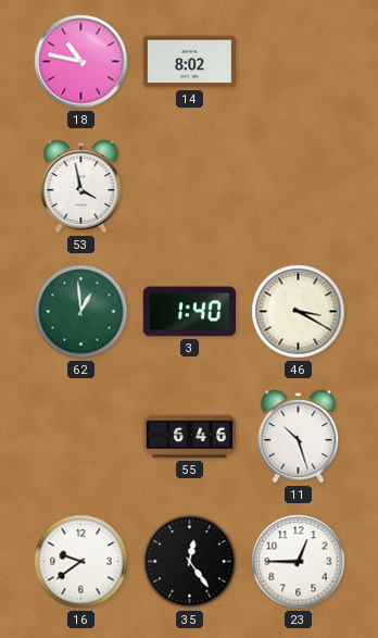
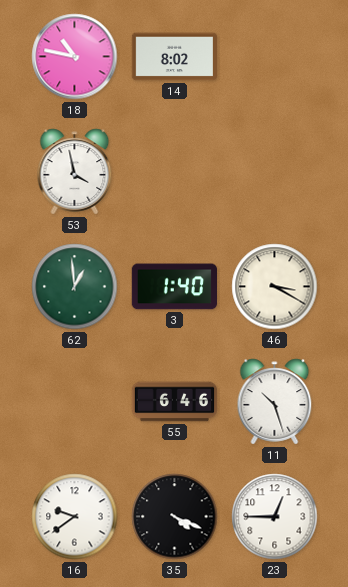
35: 12:24 -> 4:19
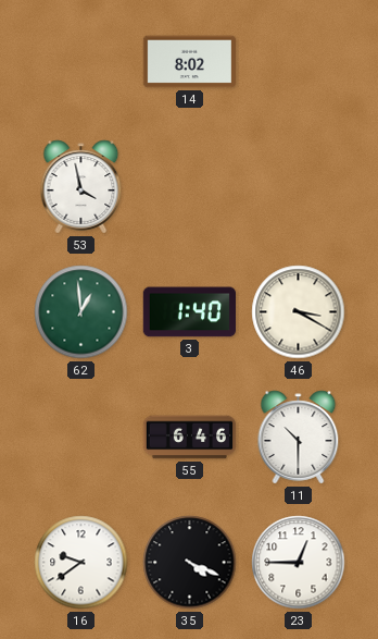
18: 10:47 -> none
11: 10:27 -> 10:30
